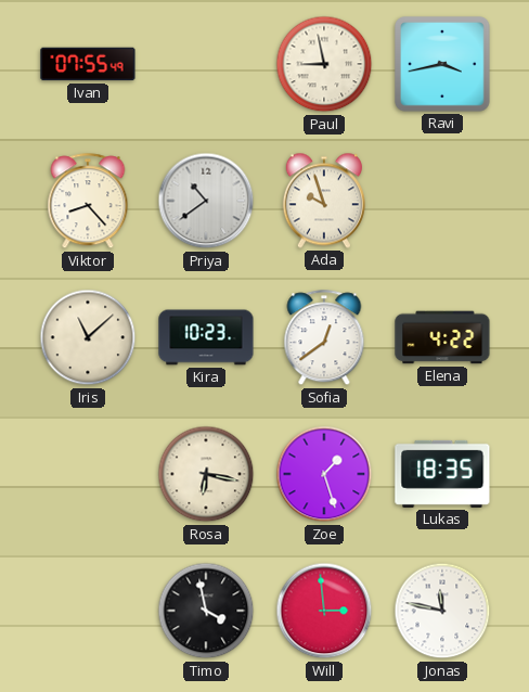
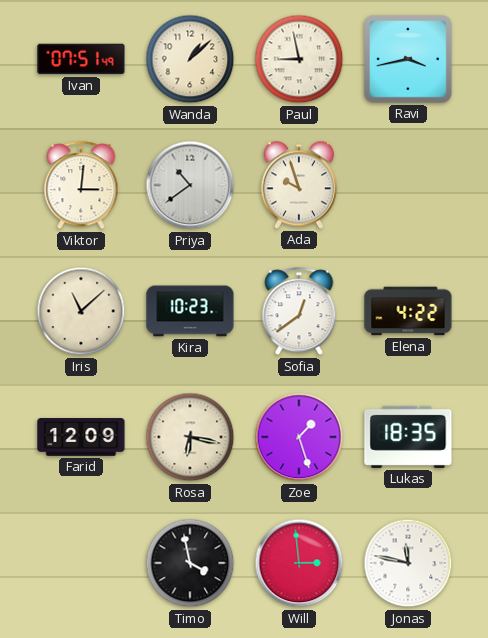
Ivan: 07:55 -> 07:51
Wanda: none -> 1:08
Viktor: 8:23 -> 3:01
Farid: none -> 12:09
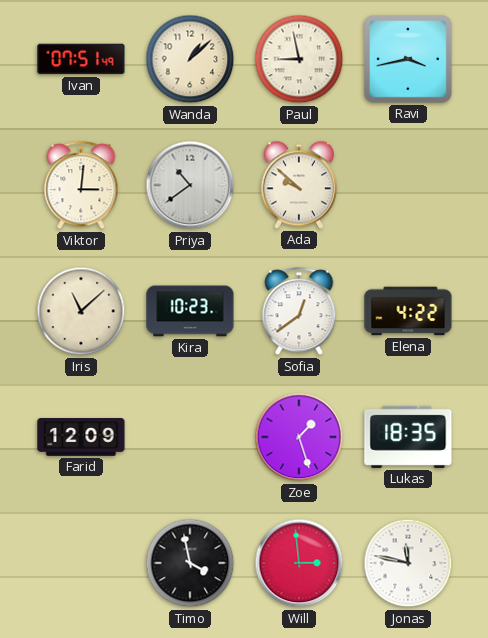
Ada: 9:57 -> 9:52
Rosa: 6:17 -> none
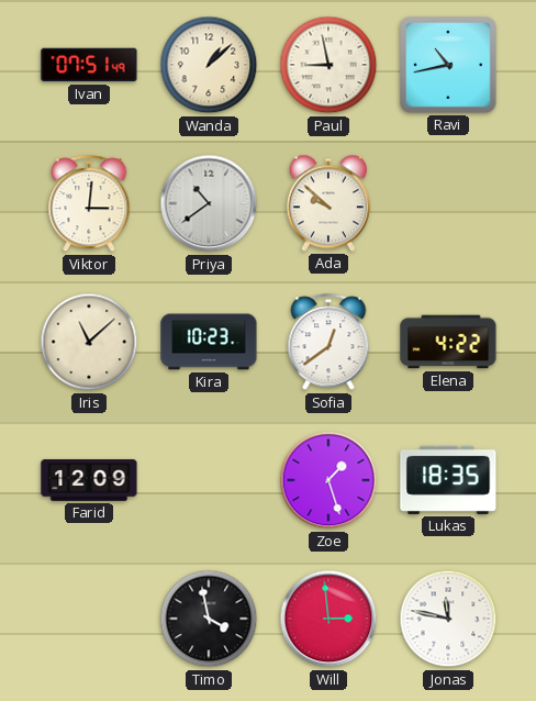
Ravi: 3:43 -> 10:43
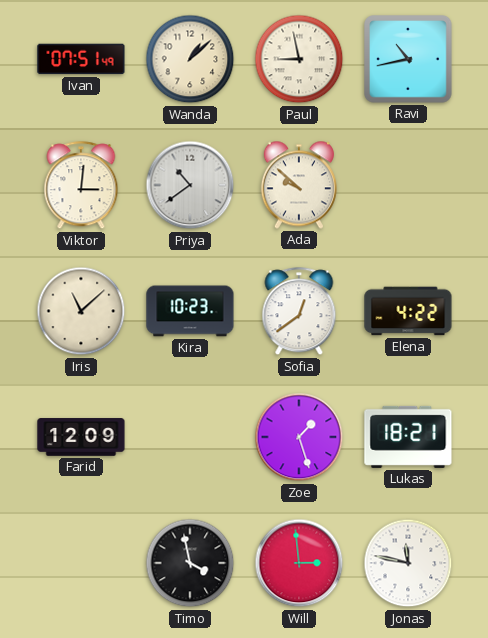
Lukas: 18:35 -> 18:21
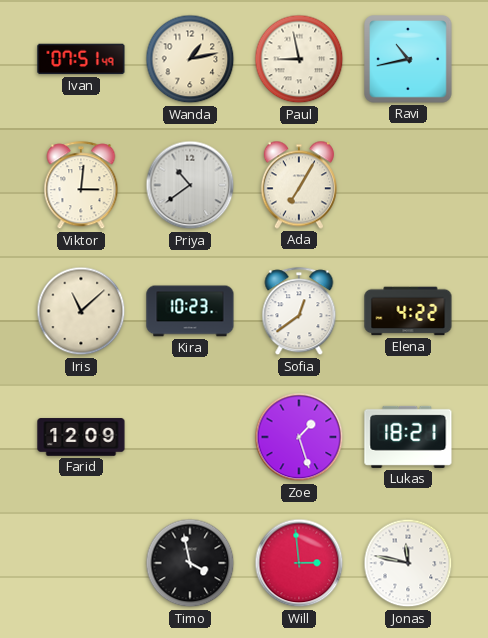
Wanda: 1:08 -> 1:13
Ada: 9:52 -> 7:05
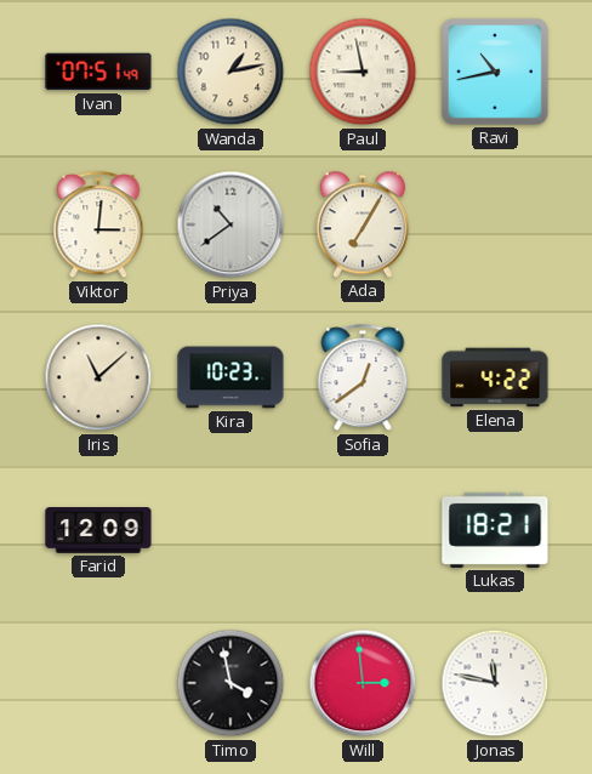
Zoe: 1:27 -> none
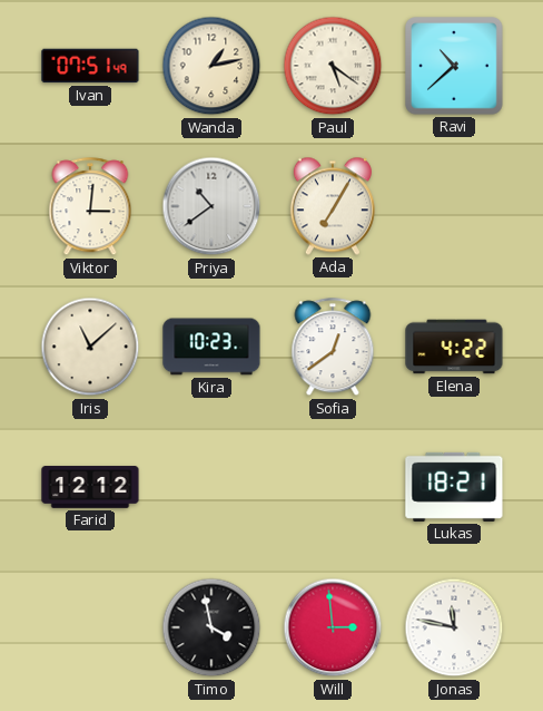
Paul: 8:58 -> 5:21
Ravi: 10:43 -> 10:38
Farid: 12:09 -> 12:12
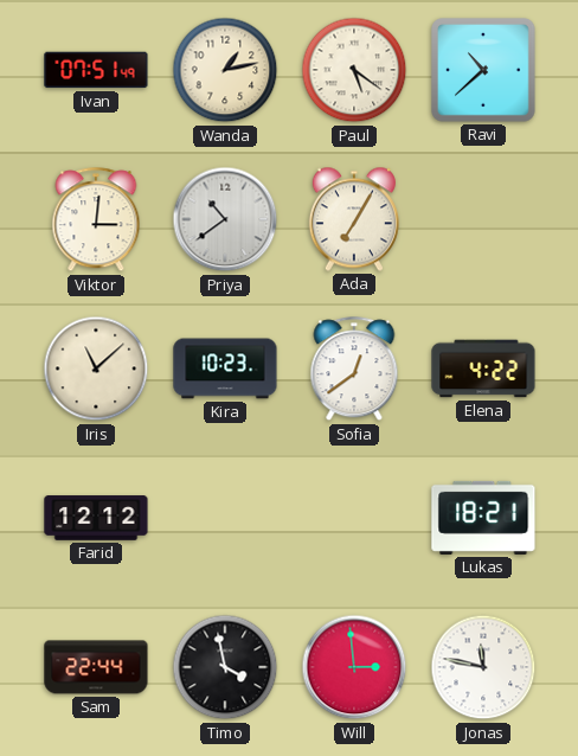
Sam: none -> 22:44
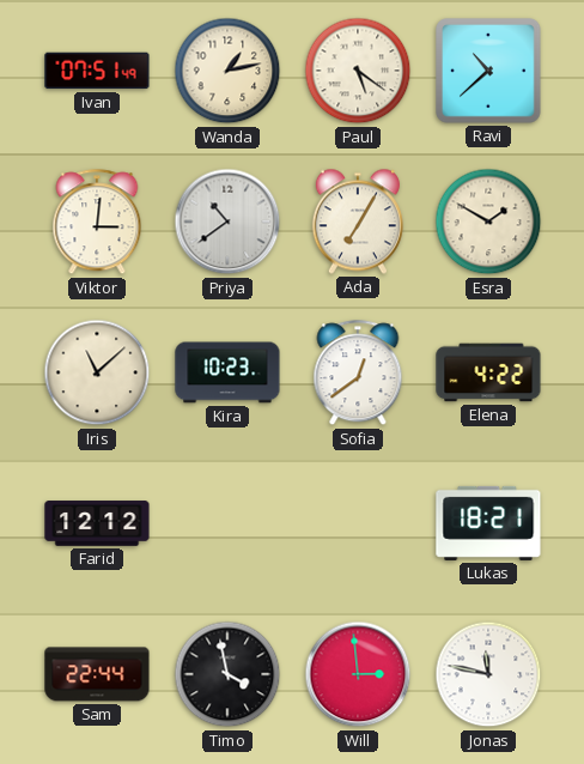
Esra: none -> 1:50
